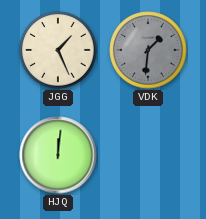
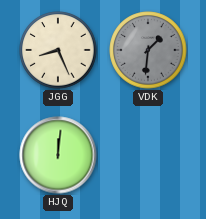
JGG: 1:26 -> 8:26
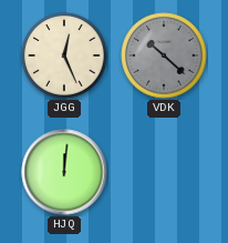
JGG: 8:26 -> 12:26
VDK: 1:31 -> 10:22
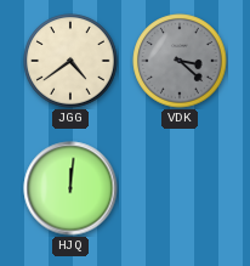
JGG: 12:26 -> 4:39
VDK: 10:22 -> 3:22
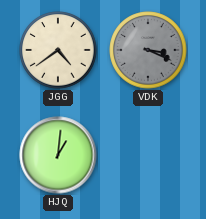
VDK: 3:22 -> 3:19
HJQ: 12:01 -> 1:01
